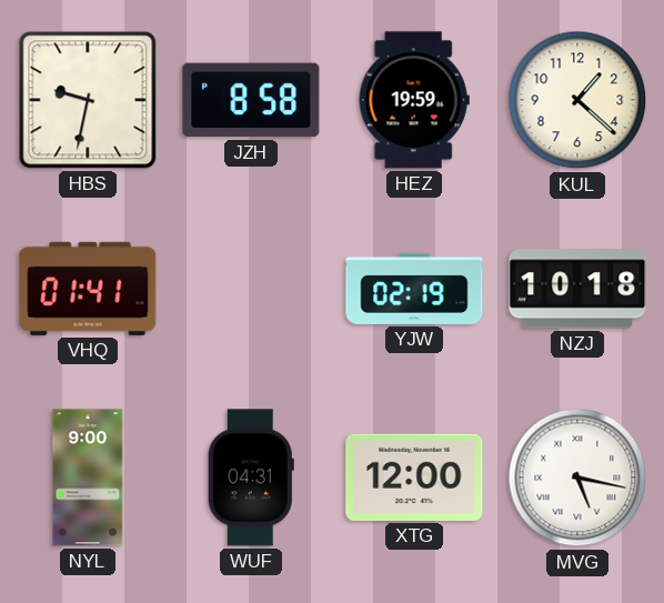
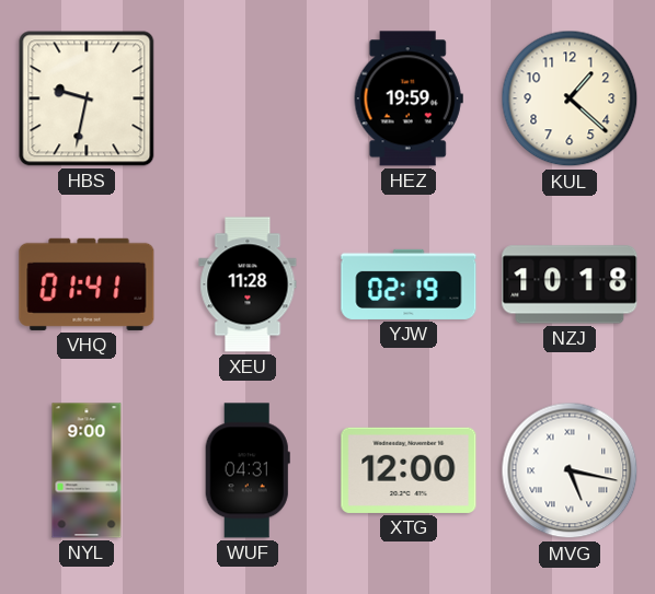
JZH: 8:58 -> none
XEU: none -> 11:28
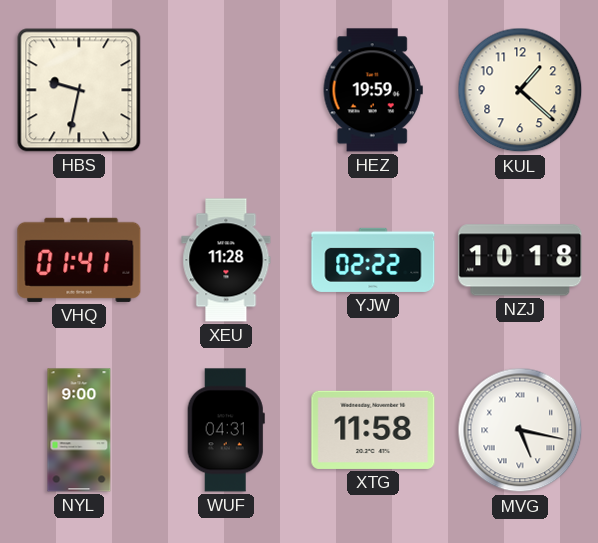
YJW: 02:19 -> 02:22
XTG: 12:00 -> 11:58
